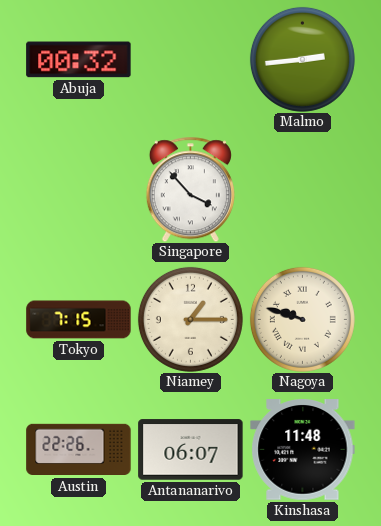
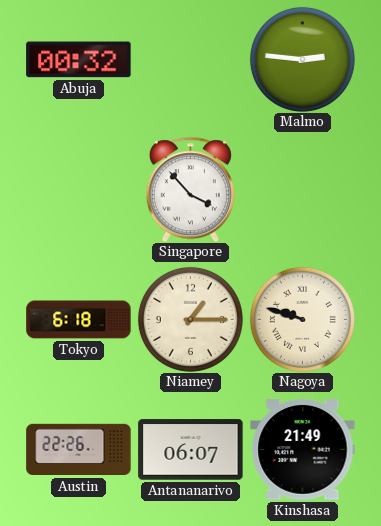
Malmo: 2:44 -> 2:46
Tokyo: 7:15 -> 6:18
Kinshasa: 11:48 -> 21:49
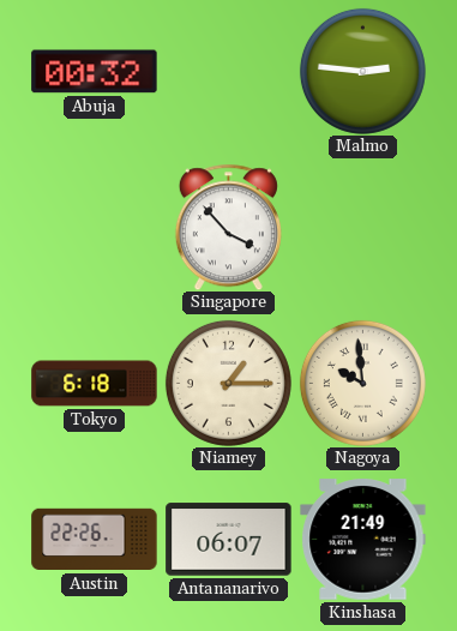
Nagoya: 9:48 -> 9:59
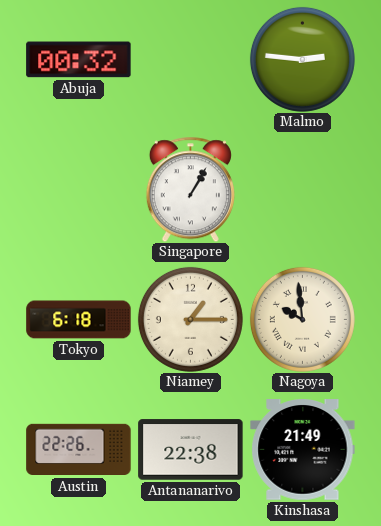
Singapore: 3:53 -> 1:05
Antananarivo: 06:07 -> 22:38
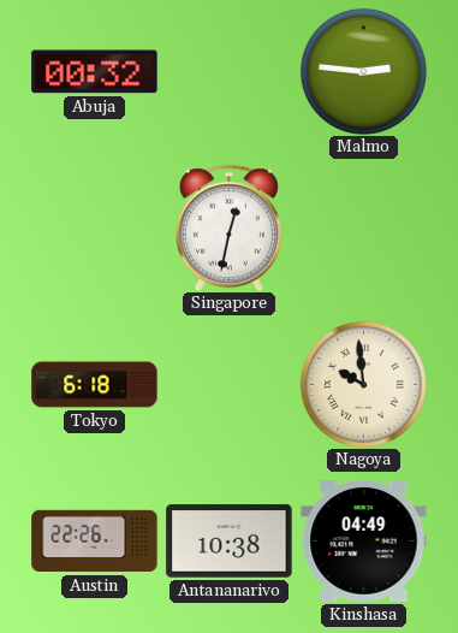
Singapore: 1:05 -> 12:32
Niamey: 1:15 -> none
Antananarivo: 22:38 -> 10:38
Kinshasa: 21:49 -> 04:49
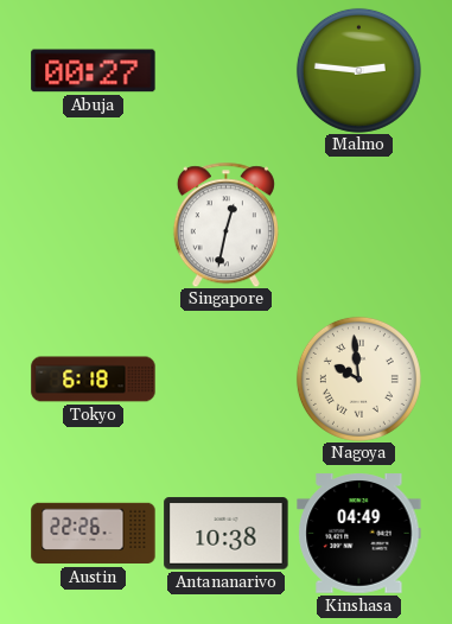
Abuja: 00:32 -> 00:27
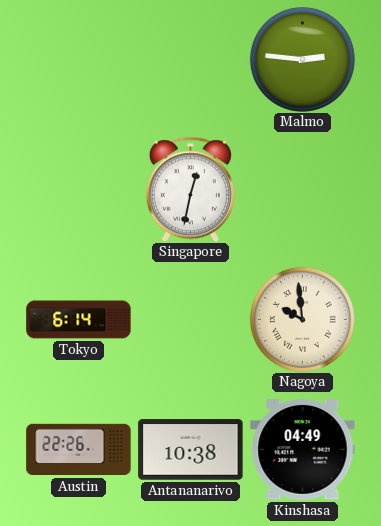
Abuja: 00:27 -> none
Tokyo: 6:18 -> 6:14
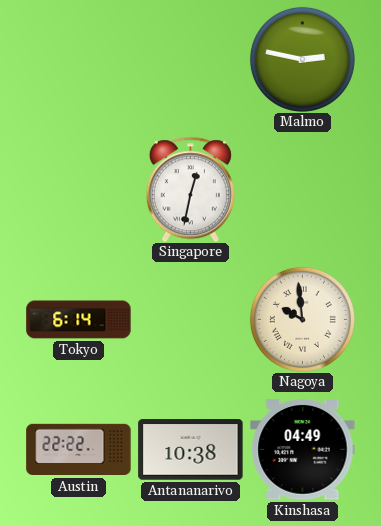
Malmo: 2:46 -> 2:47
Austin: 22:26 -> 22:22
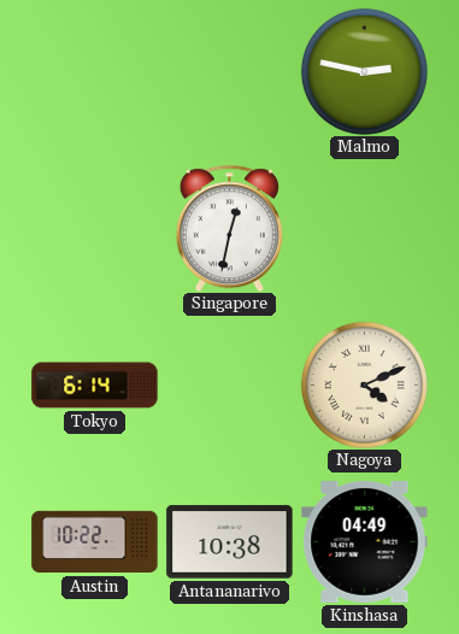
Nagoya: 9:59 -> 4:11
Austin: 22:22 -> 10:22
